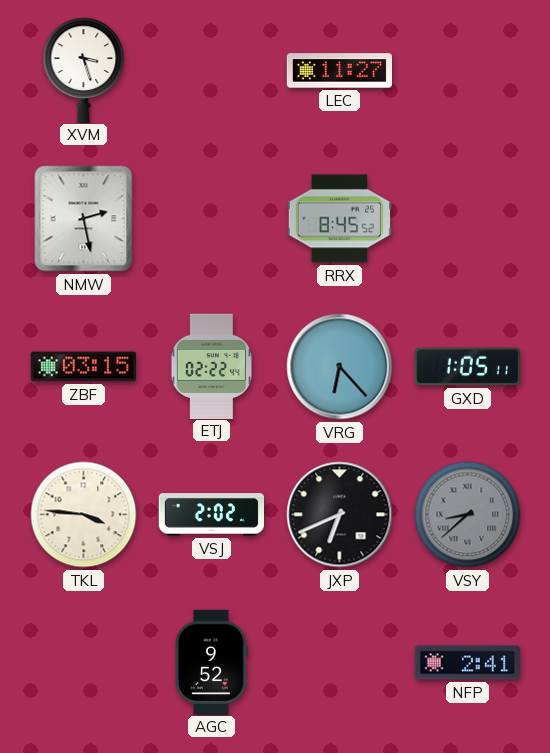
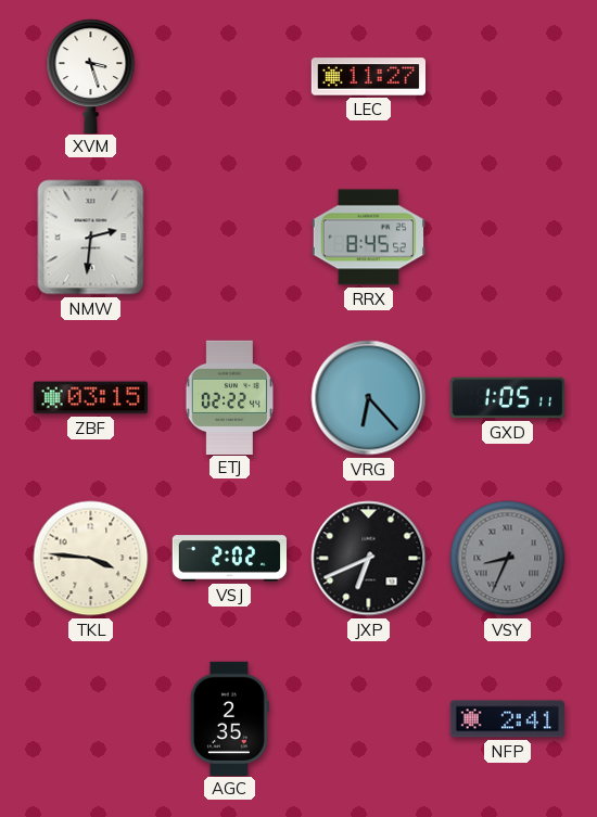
NMW: 2:28 -> 2:31
VSY: 8:38 -> 8:34
AGC: 9:52 -> 2:35
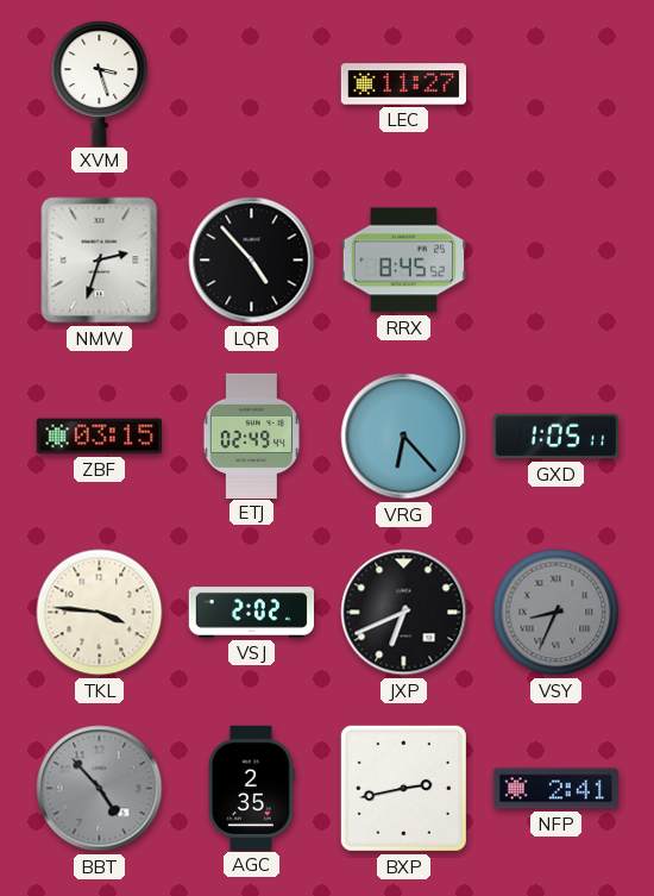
NMW: 2:31 -> 2:33
LQR: none -> 4:53
ETJ: 02:22 -> 02:49
BBT: none -> 4:53
BXP: none -> 2:43
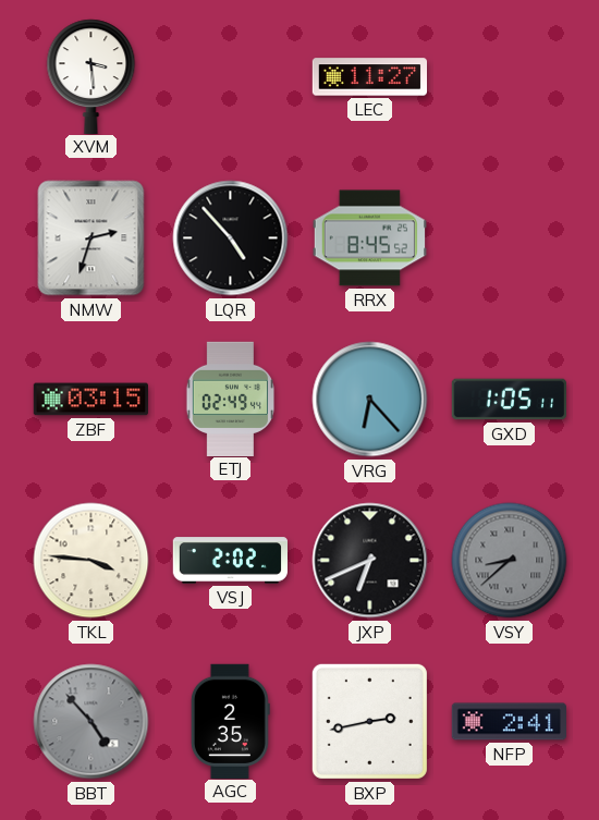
XVM: 3:27 -> 3:29
VSY: 8:34 -> 8:38
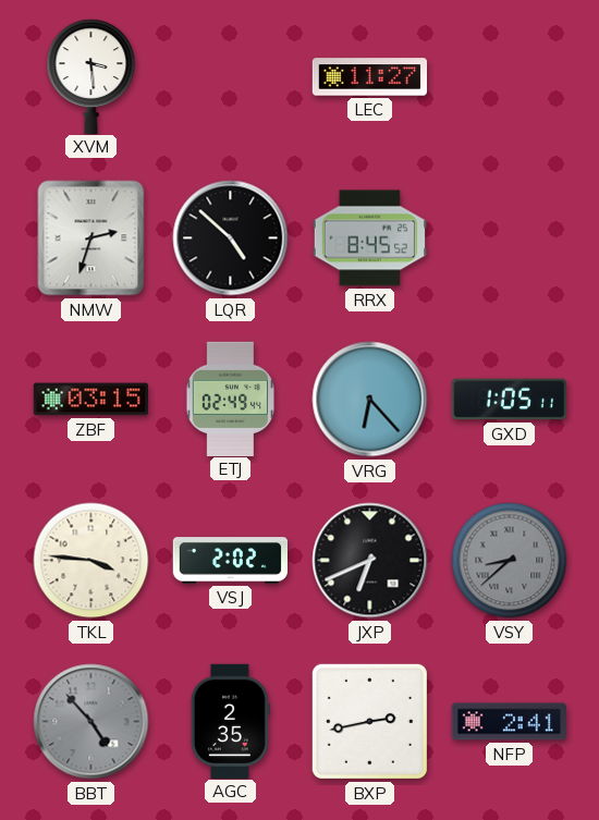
LQR: 4:53 -> 4:52
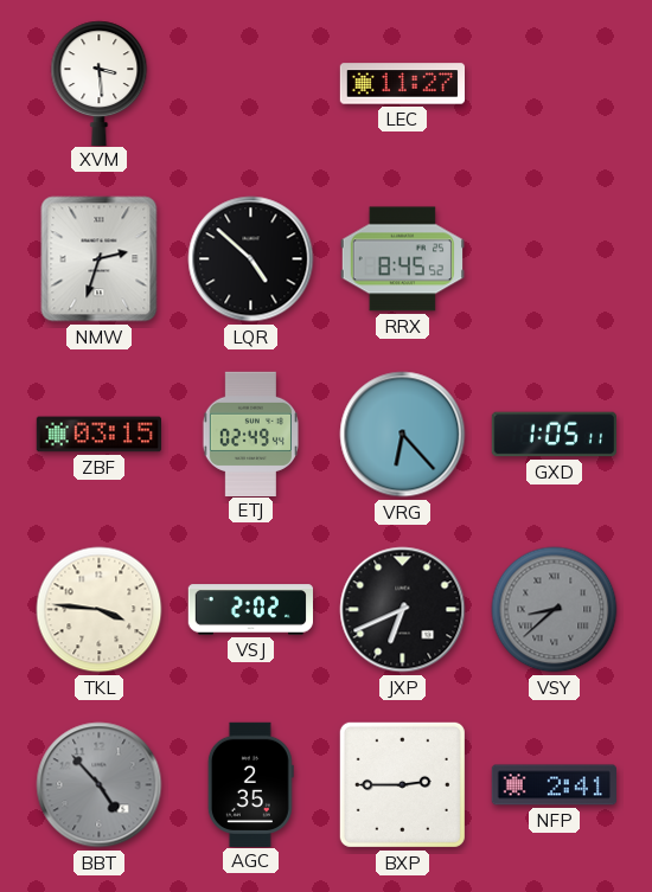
BXP: 2:43 -> 2:45
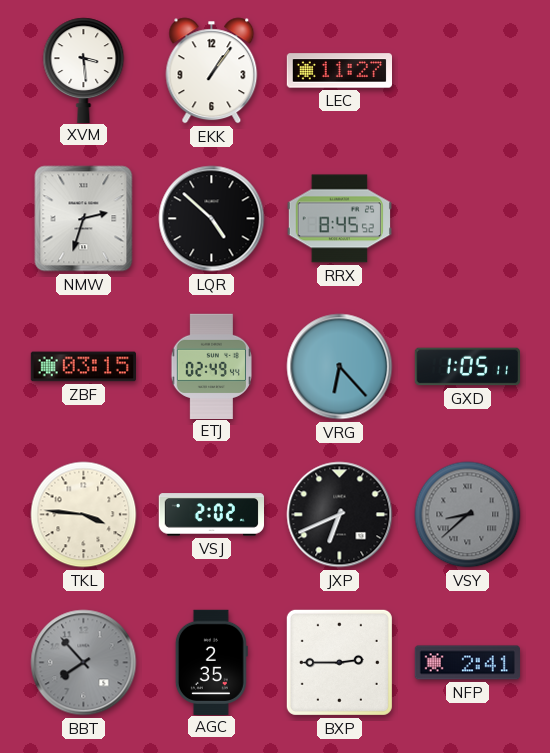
EKK: none -> 1:06
BBT: 4:53 -> 7:53
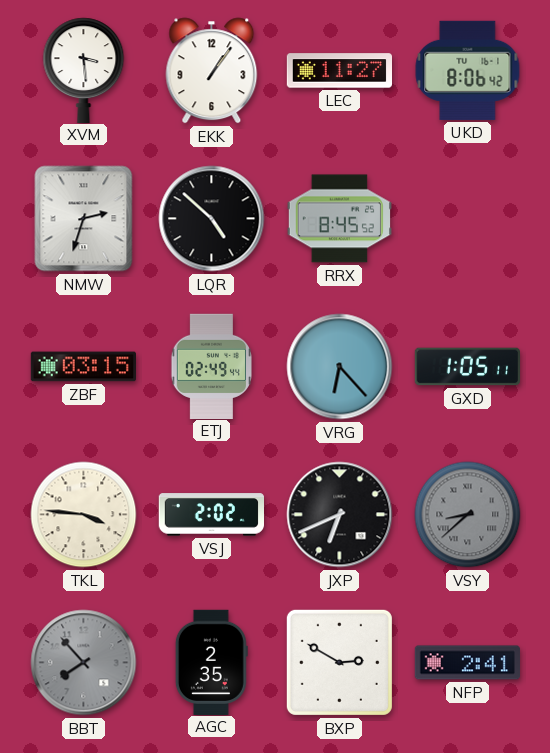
UKD: none -> 8:06
BXP: 2:45 -> 2:50
